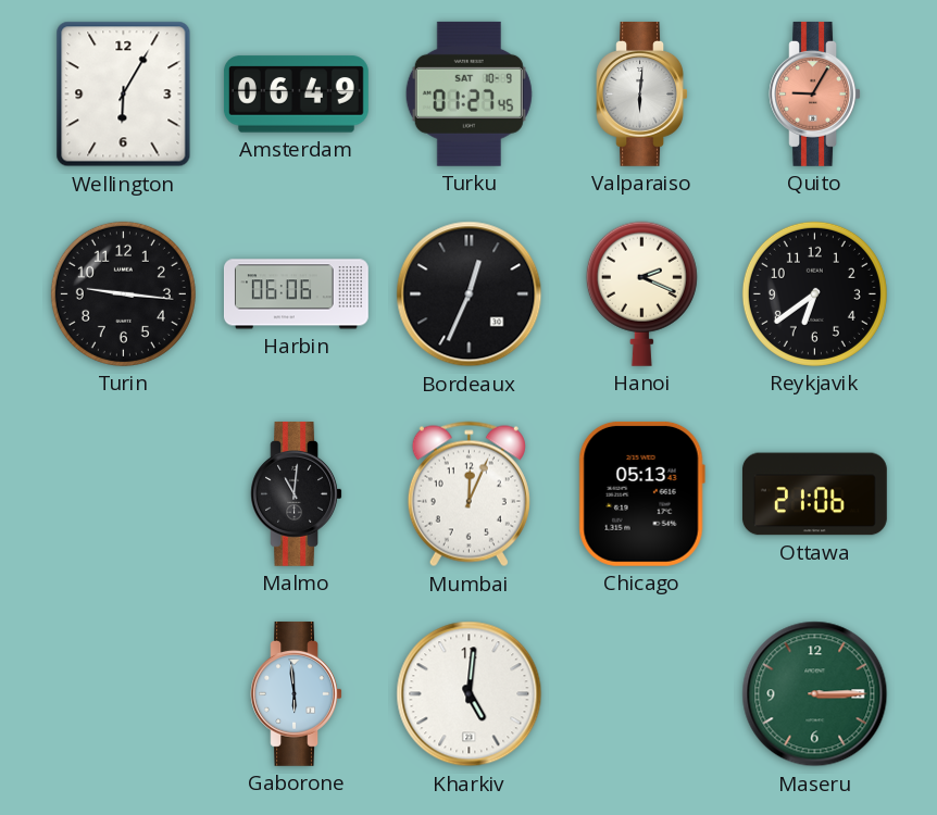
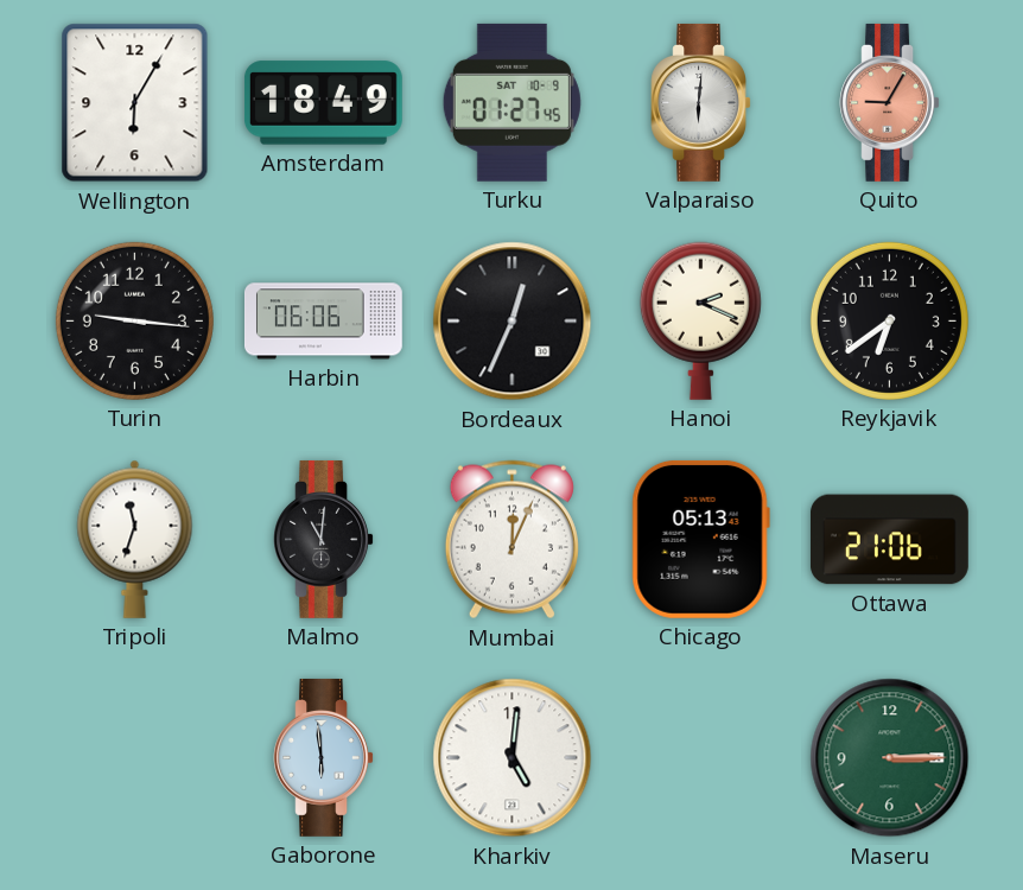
Amsterdam: 06:49 -> 18:49
Tripoli: none -> 11:33
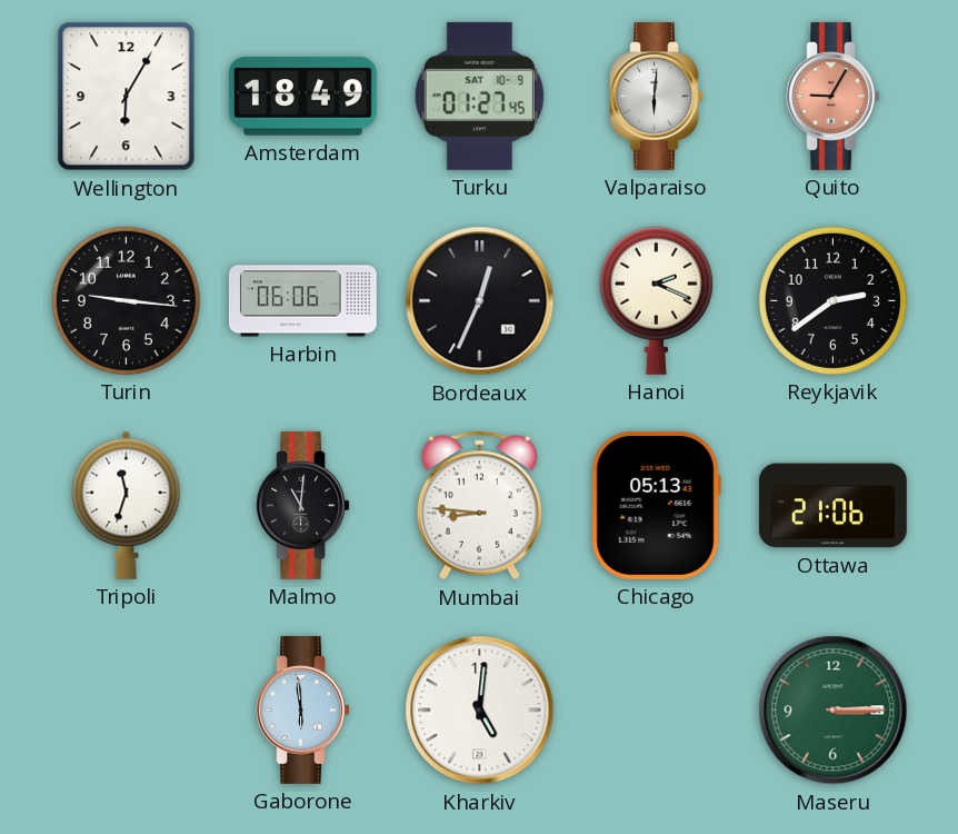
Reykjavik: 6:39 -> 2:39
Mumbai: 12:04 -> 8:46
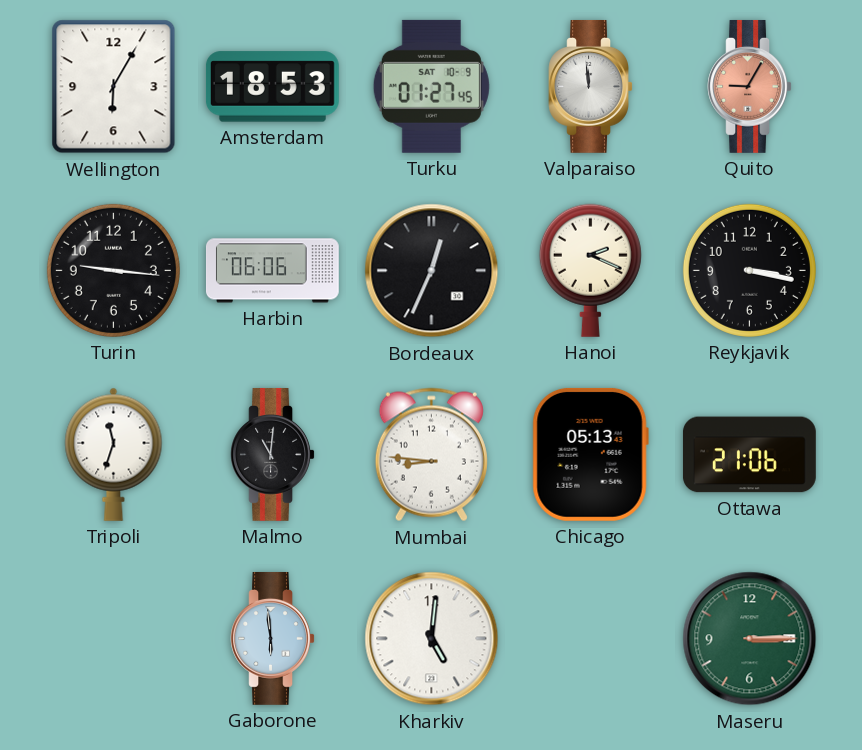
Amsterdam: 18:49 -> 18:53
Valparaiso: 6:01 -> 11:59
Reykjavik: 2:39 -> 3:17
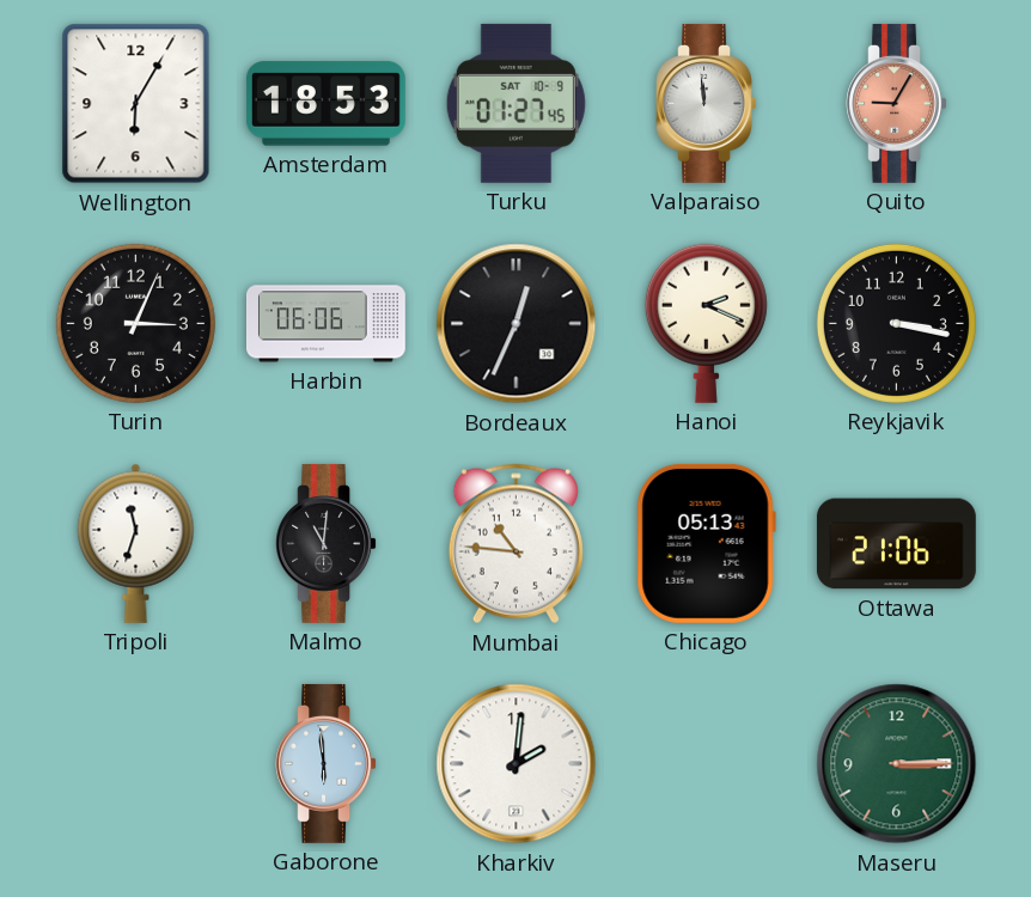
Turin: 9:16 -> 3:04
Mumbai: 8:46 -> 10:46
Kharkiv: 5:01 -> 2:01
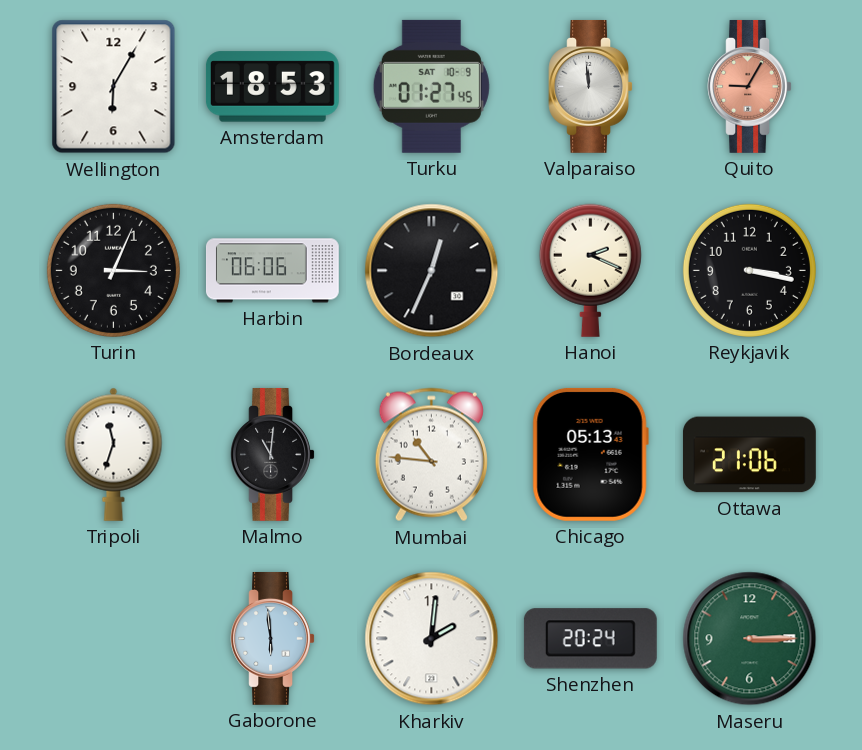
Shenzhen: none -> 20:24
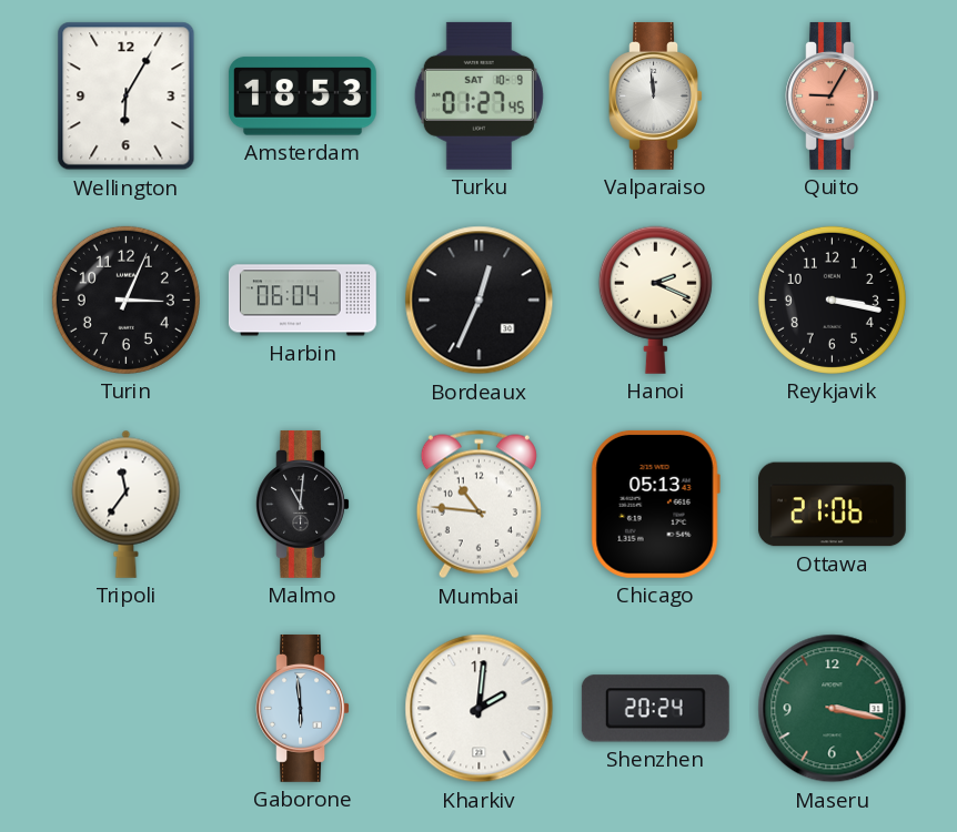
Harbin: 06:06 -> 06:04
Tripoli: 11:33 -> 11:36
Maseru: 3:15 -> 3:17
